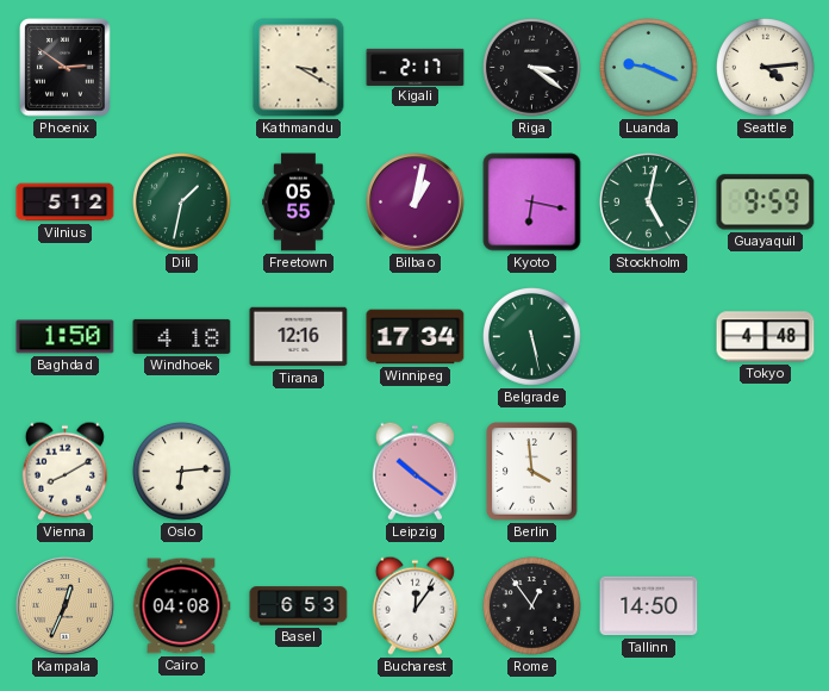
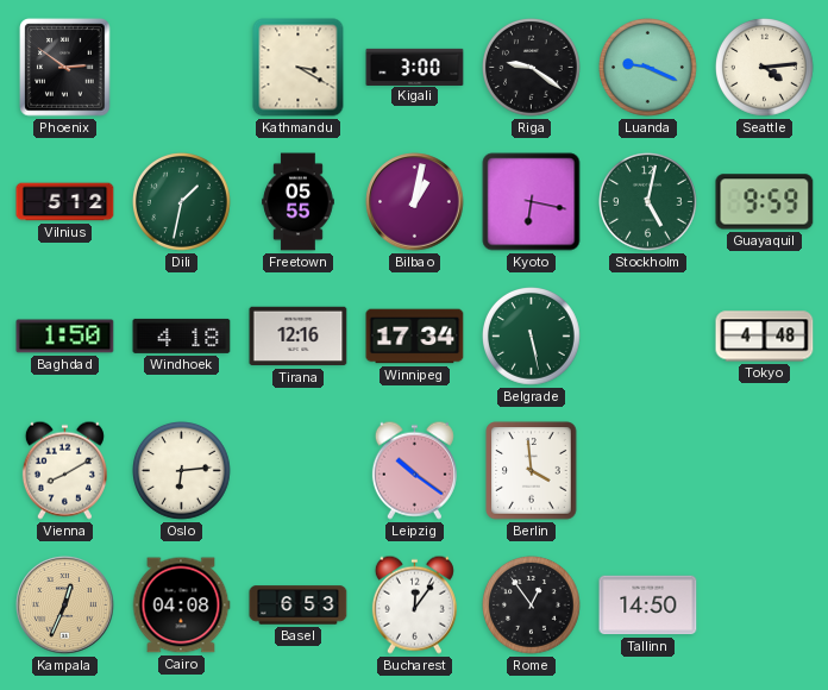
Kigali: 2:17 -> 3:00
Riga: 3:21 -> 9:21
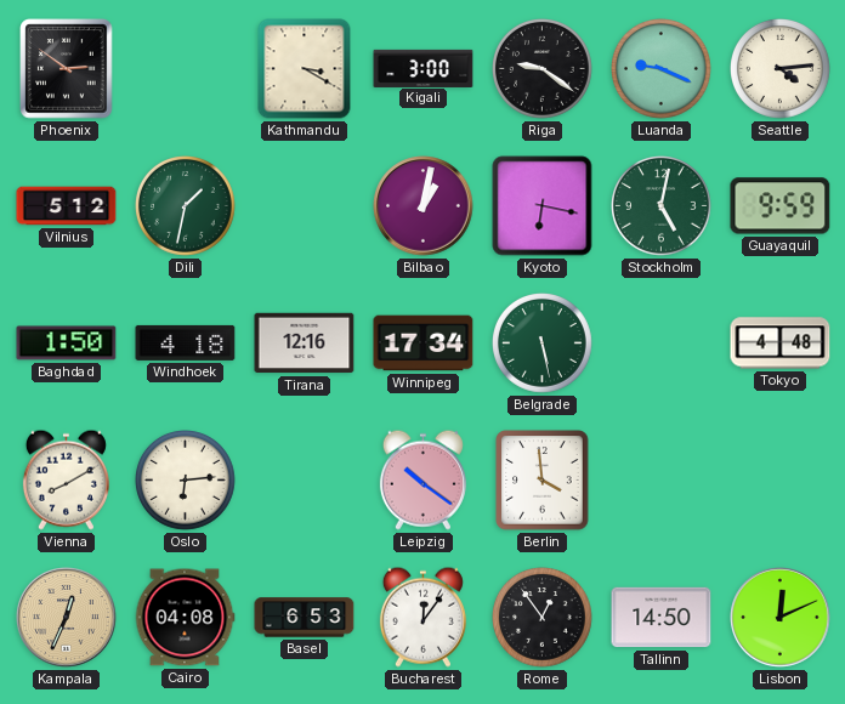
Freetown: 05:55 -> none
Lisbon: none -> 12:11
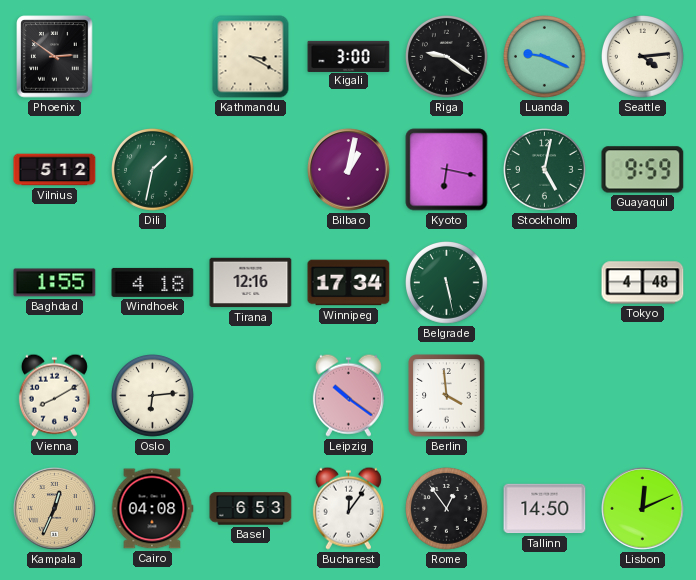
Baghdad: 1:50 -> 1:55
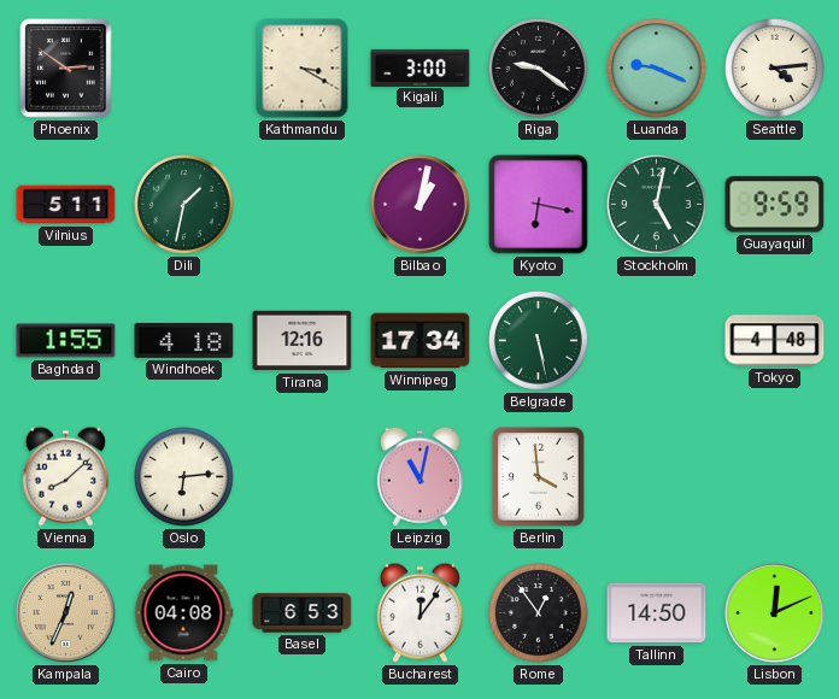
Vilnius: 5:12 -> 5:11
Vienna: 8:10 -> 8:08
Leipzig: 10:21 -> 11:02
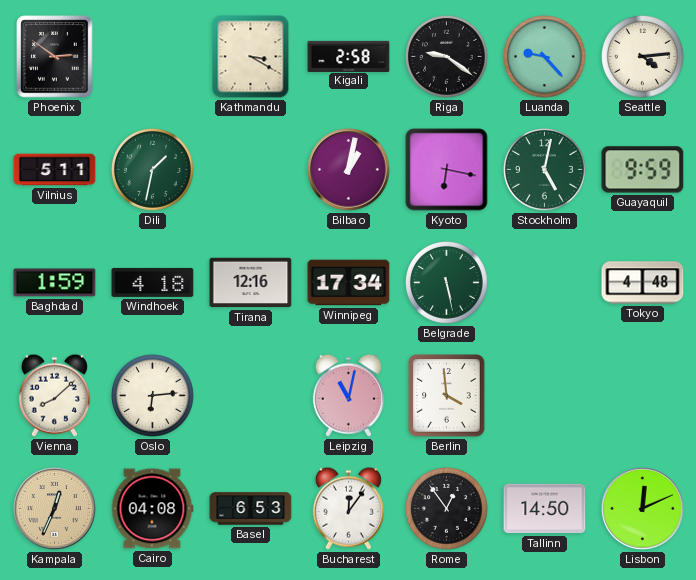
Kigali: 3:00 -> 2:58
Luanda: 9:19 -> 9:23
Baghdad: 1:55 -> 1:59
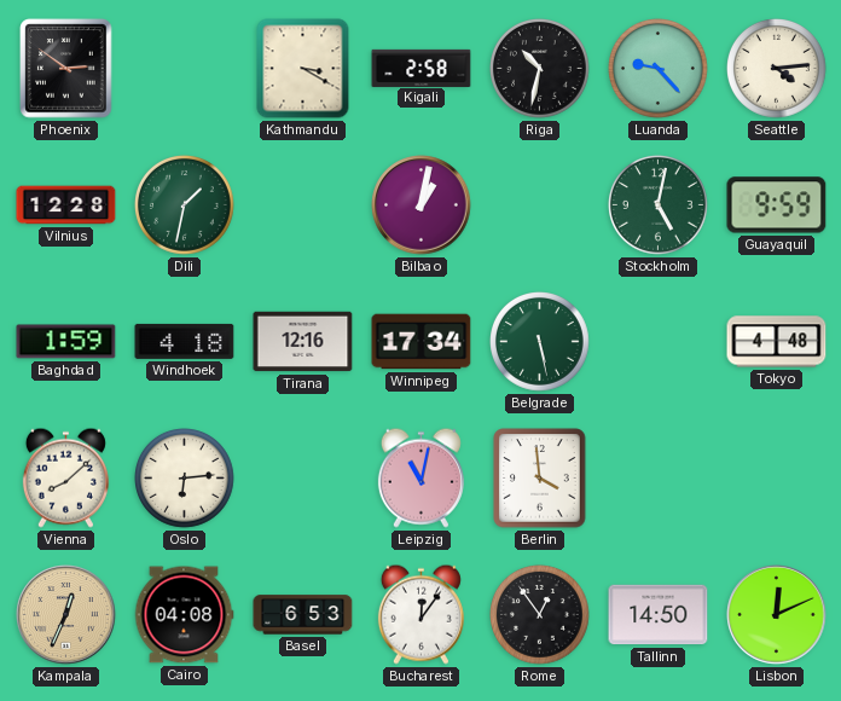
Riga: 9:21 -> 10:32
Vilnius: 5:11 -> 12:28
Kyoto: 6:17 -> none
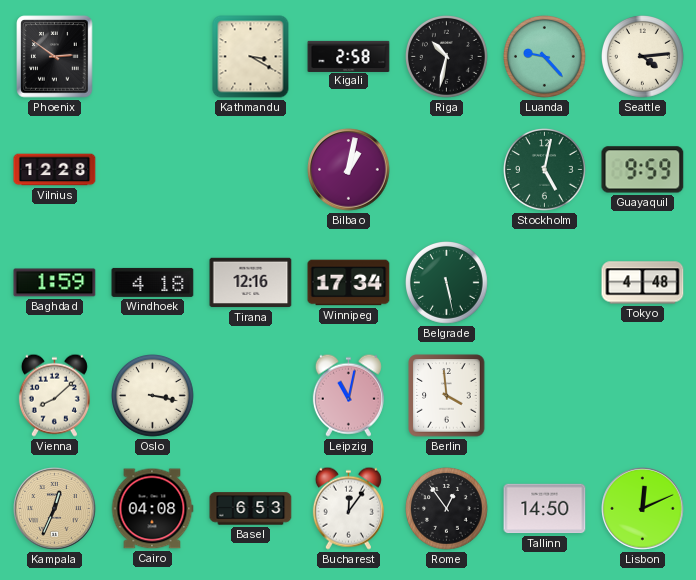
Dili: 1:32 -> none
Oslo: 6:14 -> 3:17
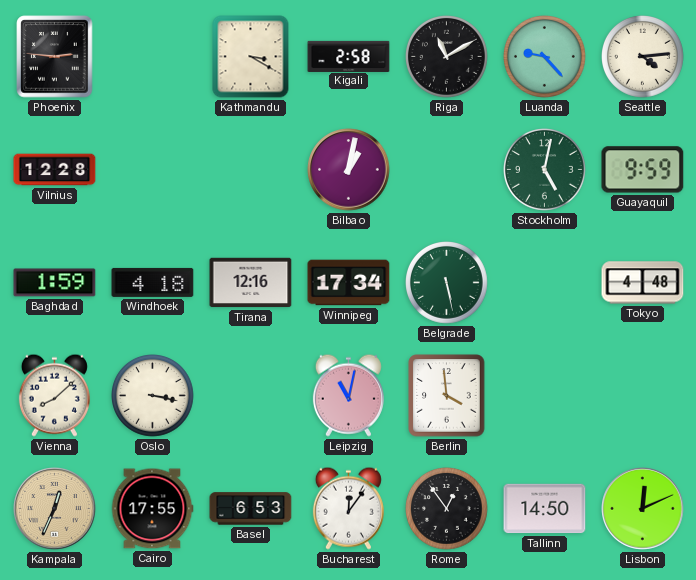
Phoenix: 2:51 -> 2:46
Riga: 10:32 -> 11:10
Cairo: 04:08 -> 17:55
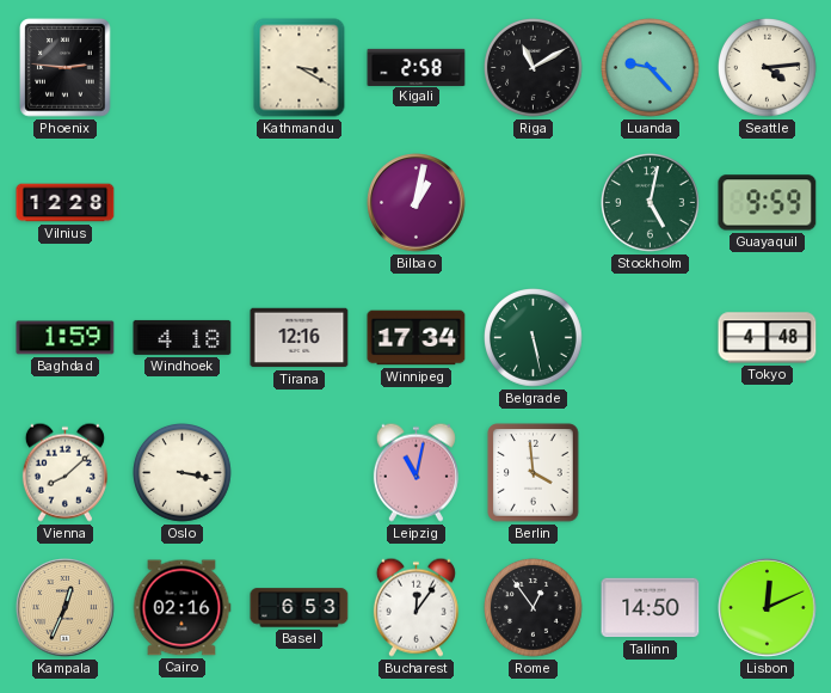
Cairo: 17:55 -> 02:16
